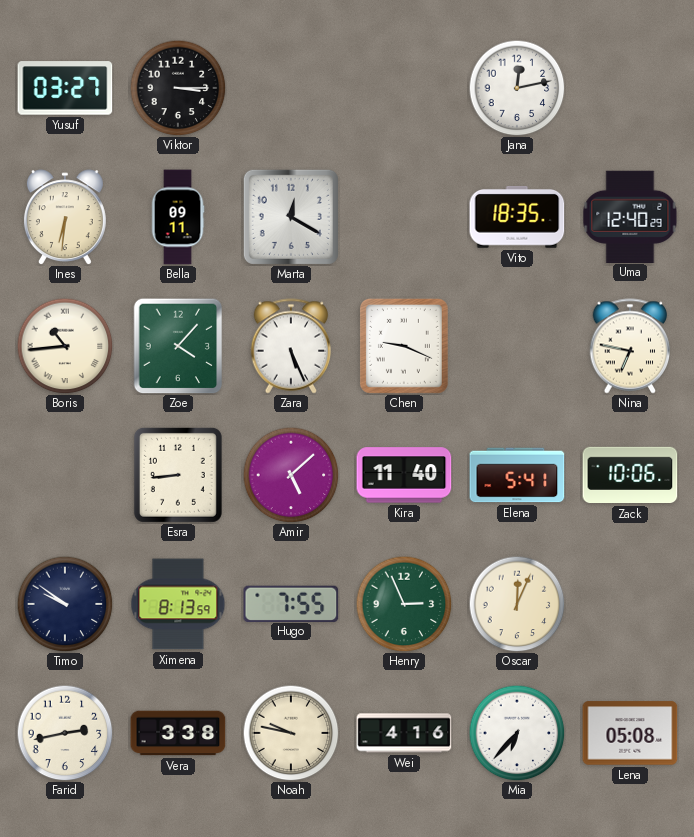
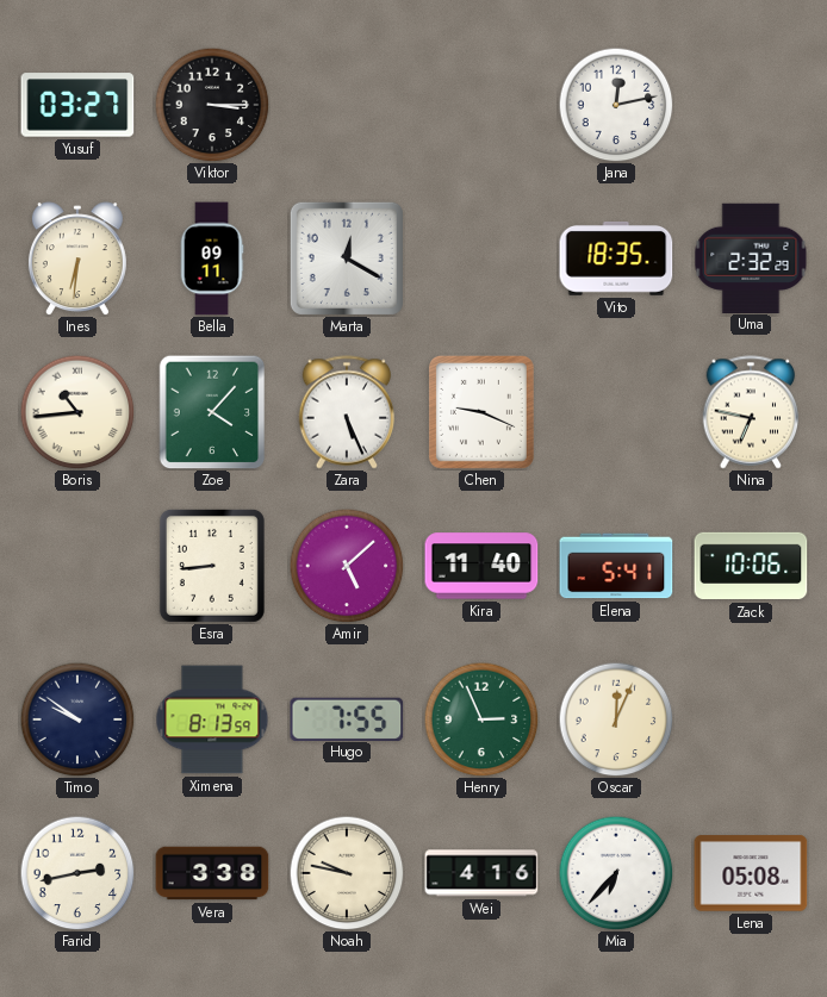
Uma: 12:40 -> 2:32
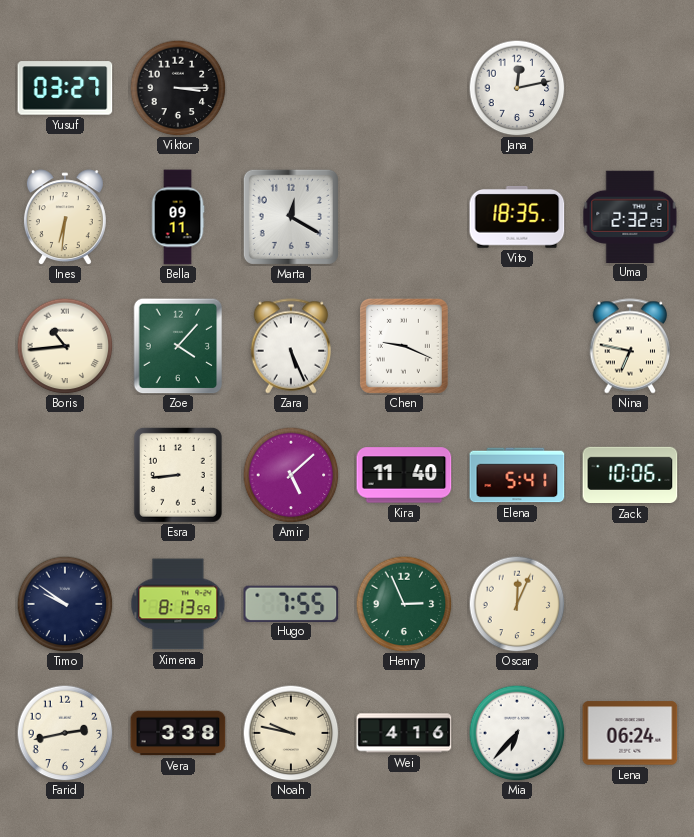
Lena: 05:08 -> 06:24
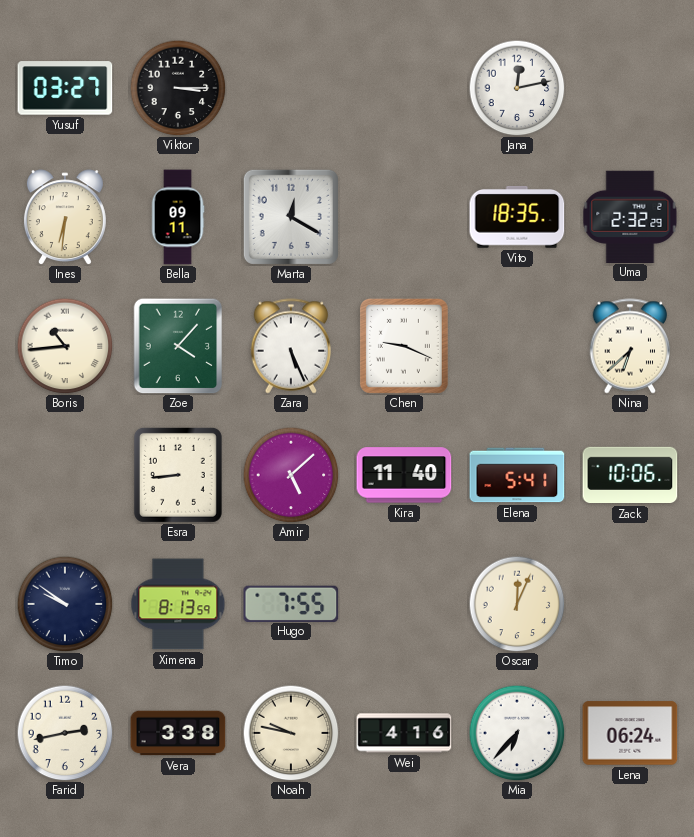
Nina: 6:47 -> 6:38
Henry: 2:56 -> none
